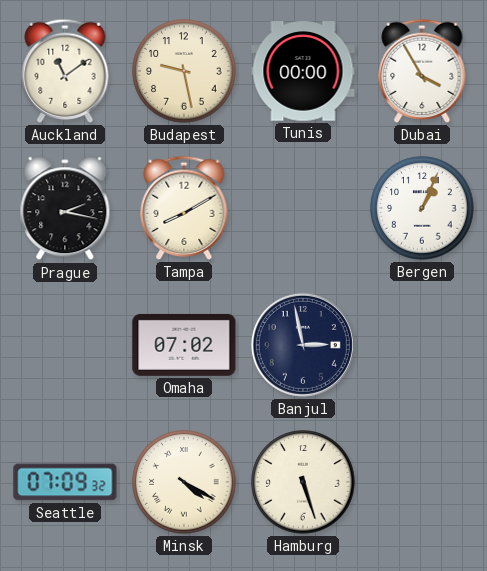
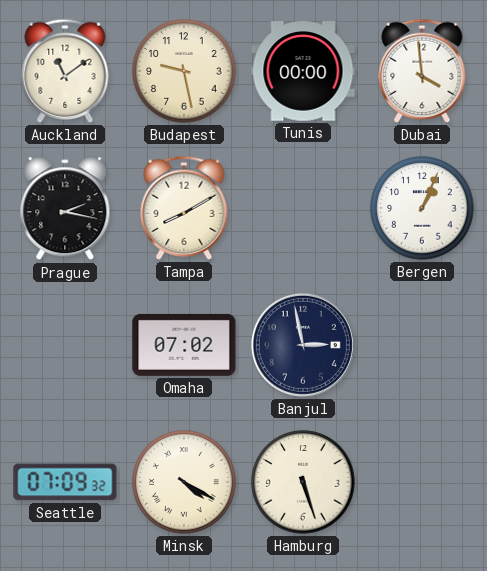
Dubai: 3:55 -> 3:59
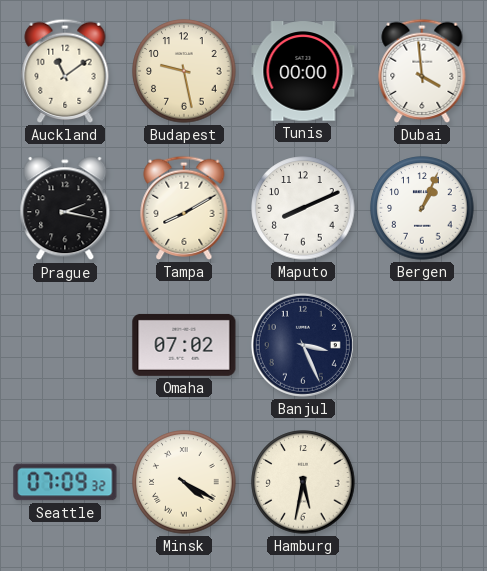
Maputo: none -> 8:11
Banjul: 2:58 -> 3:26
Hamburg: 5:27 -> 5:32
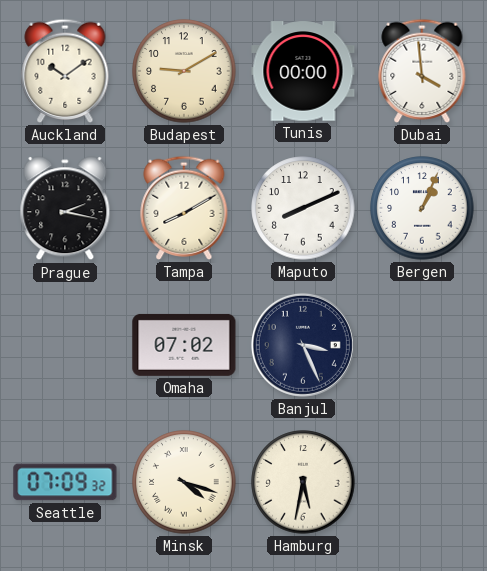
Auckland: 11:09 -> 10:09
Budapest: 9:28 -> 9:10
Minsk: 4:20 -> 4:18
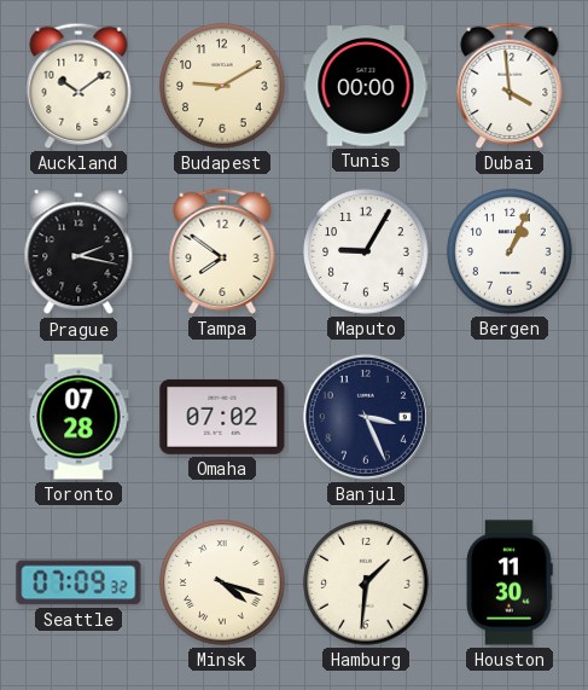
Tampa: 8:10 -> 7:51
Maputo: 8:11 -> 9:05
Toronto: none -> 07:28
Hamburg: 5:32 -> 1:31
Houston: none -> 11:30
